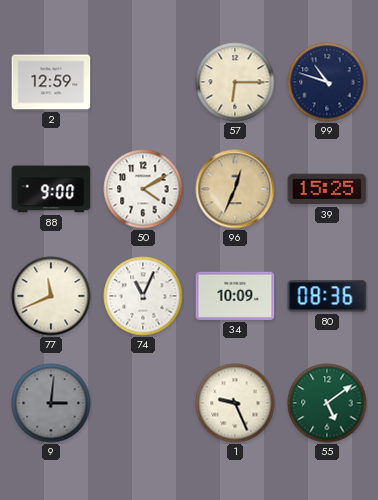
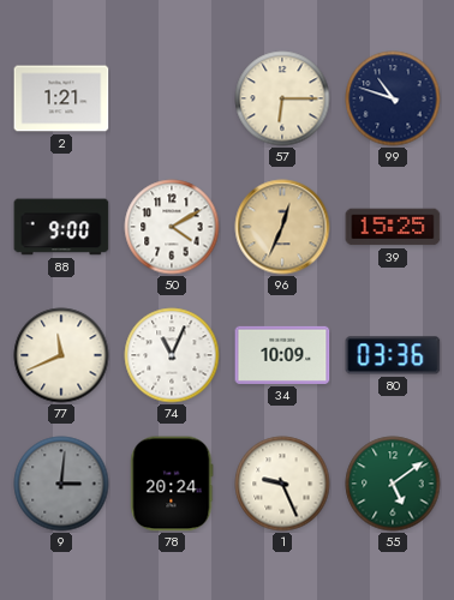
2: 12:59 -> 1:21
80: 08:36 -> 03:36
78: none -> 20:24
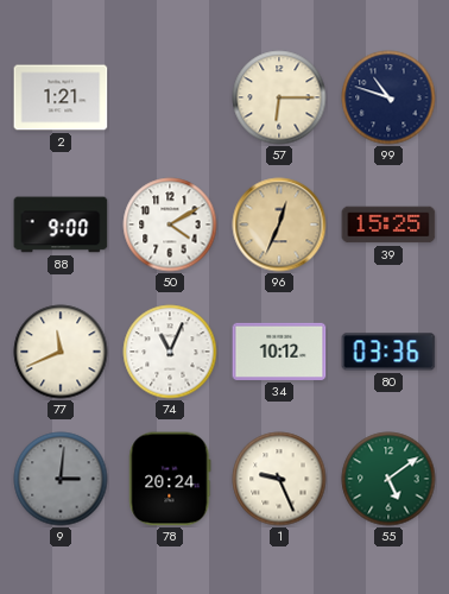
34: 10:09 -> 10:12
